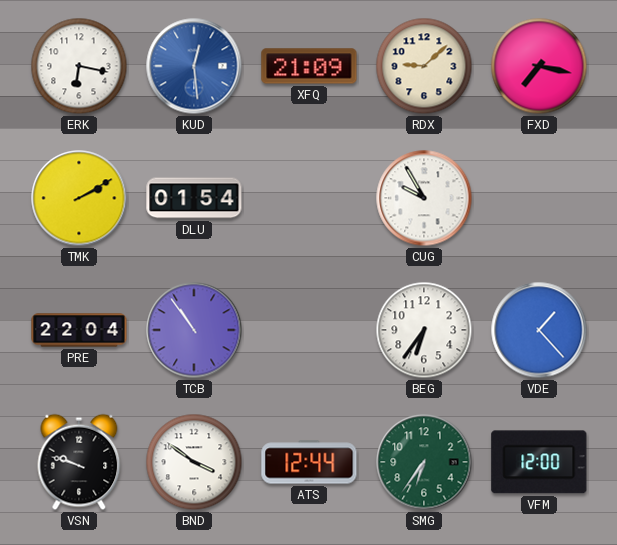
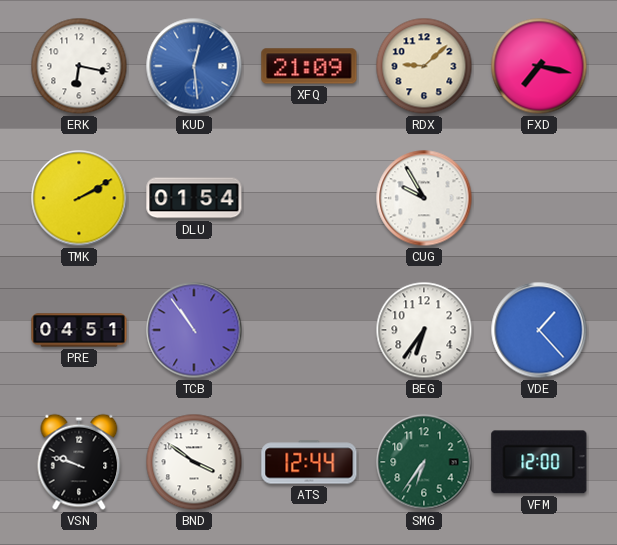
PRE: 22:04 -> 04:51
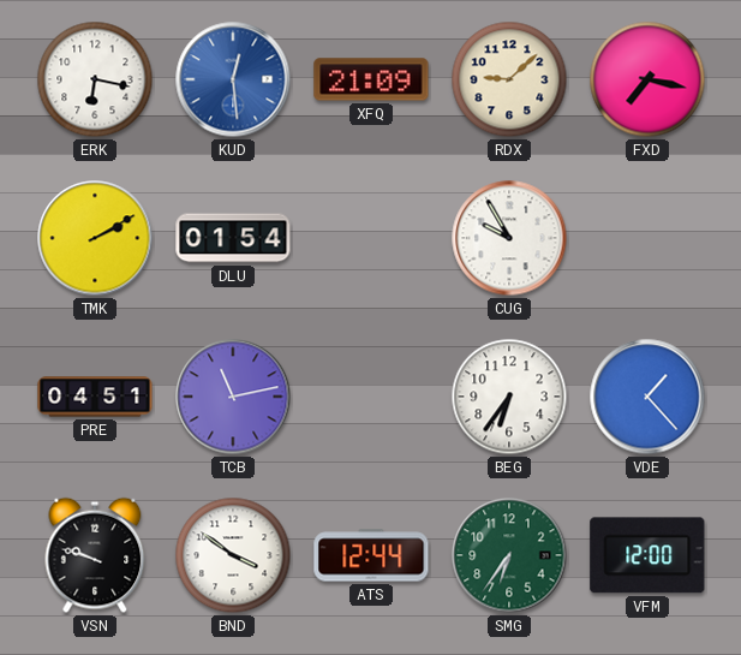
TCB: 10:54 -> 11:13
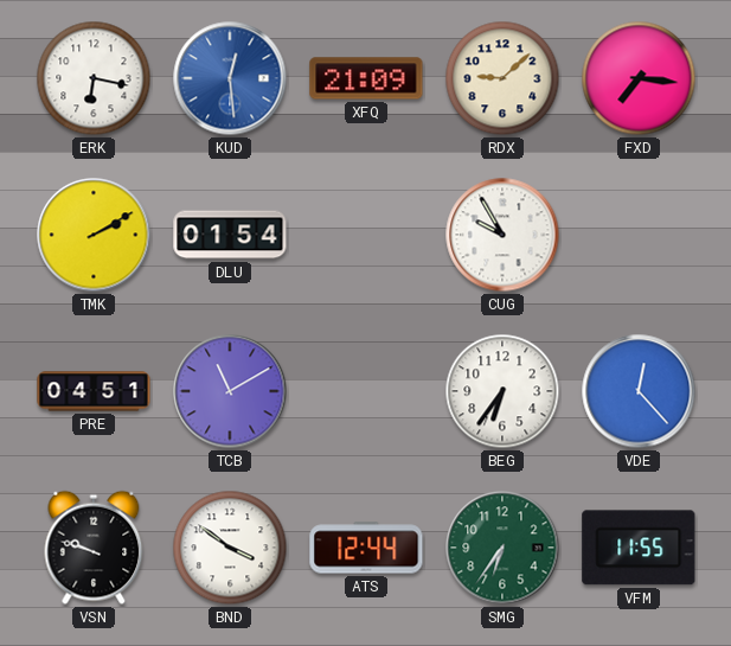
FXD: 7:17 -> 7:16
TCB: 11:13 -> 11:10
VDE: 1:23 -> 12:23
VFM: 12:00 -> 11:55
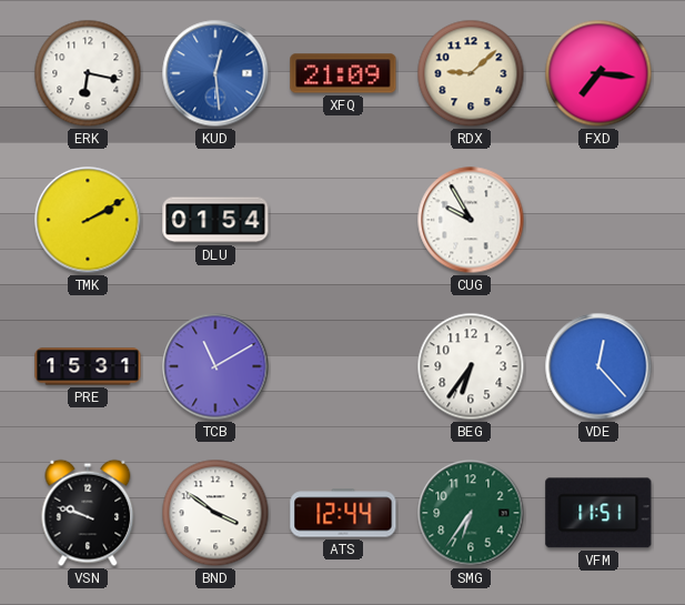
PRE: 04:51 -> 15:31
VFM: 11:55 -> 11:51
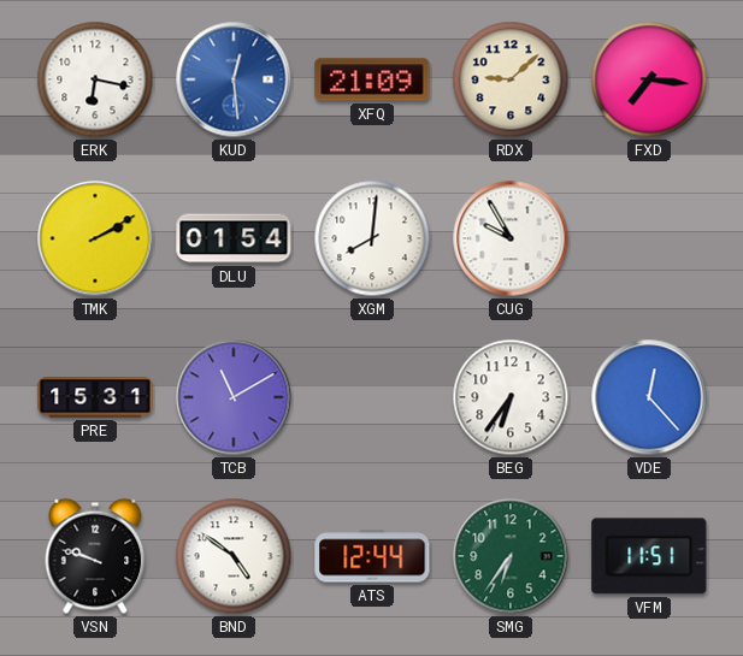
XGM: none -> 8:01
BND: 3:51 -> 4:51
